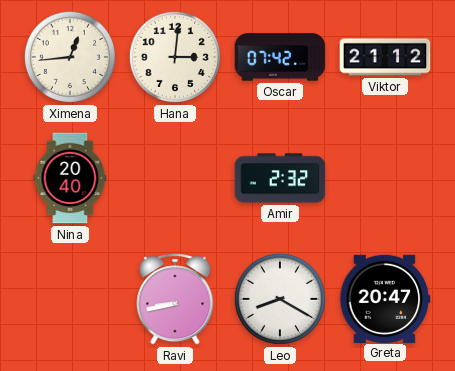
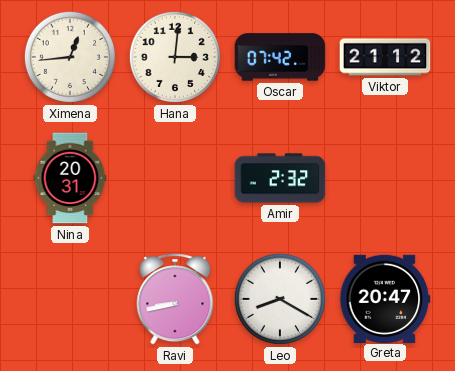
Nina: 20:40 -> 20:31
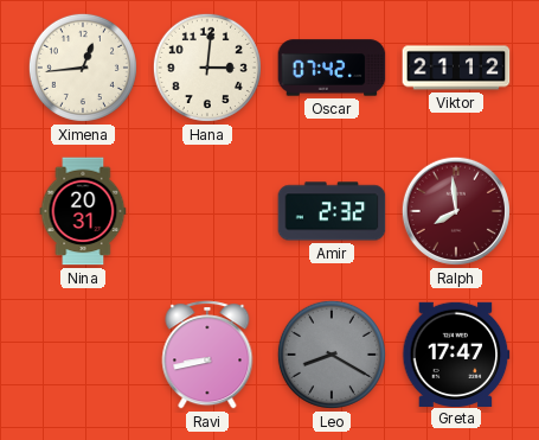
Ralph: none -> 7:59
Leo dial: white -> grey
Greta: 20:47 -> 17:47
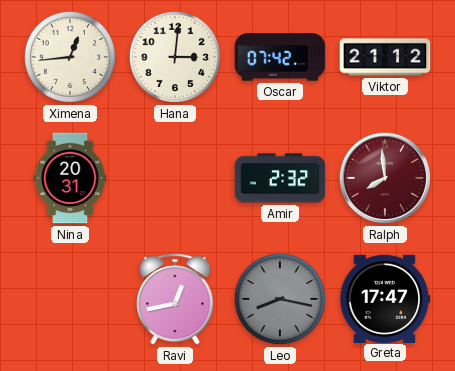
Ravi: 8:43 -> 12:43
Leo: 8:20 -> 8:17
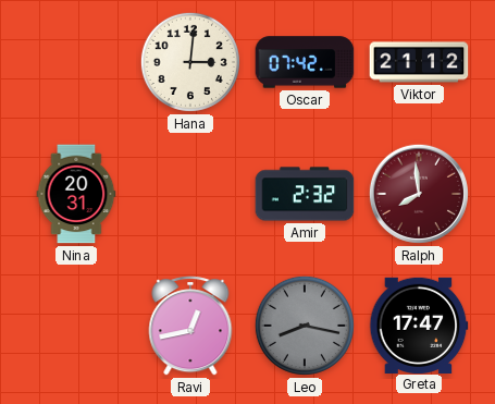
Ximena: 12:44 -> none
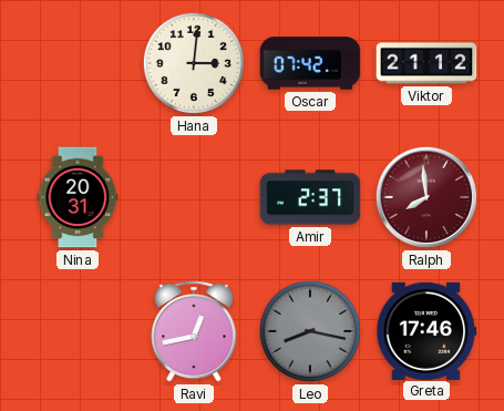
Amir: 2:32 -> 2:37
Greta: 17:47 -> 17:46
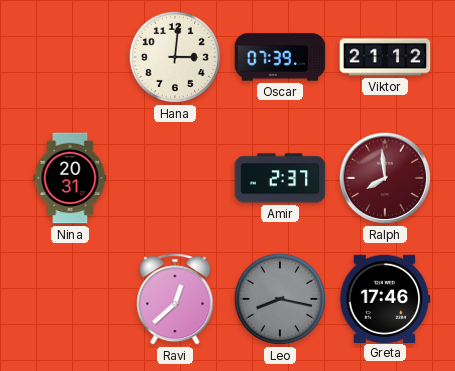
Oscar: 07:42 -> 07:39
Ravi: 12:43 -> 12:38
